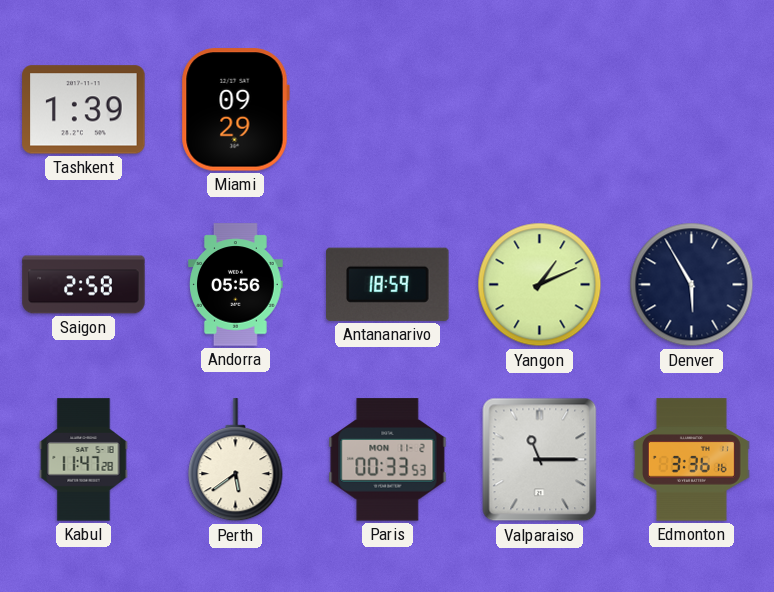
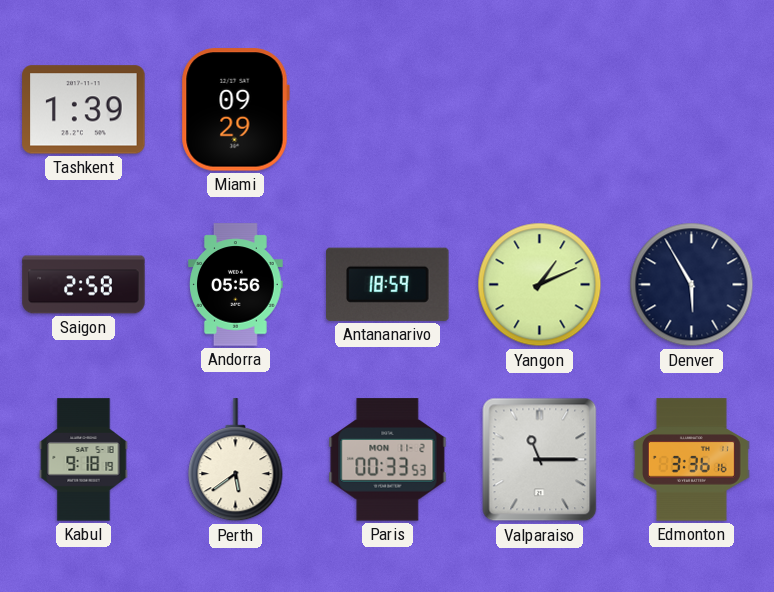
Kabul: 11:47 -> 9:18
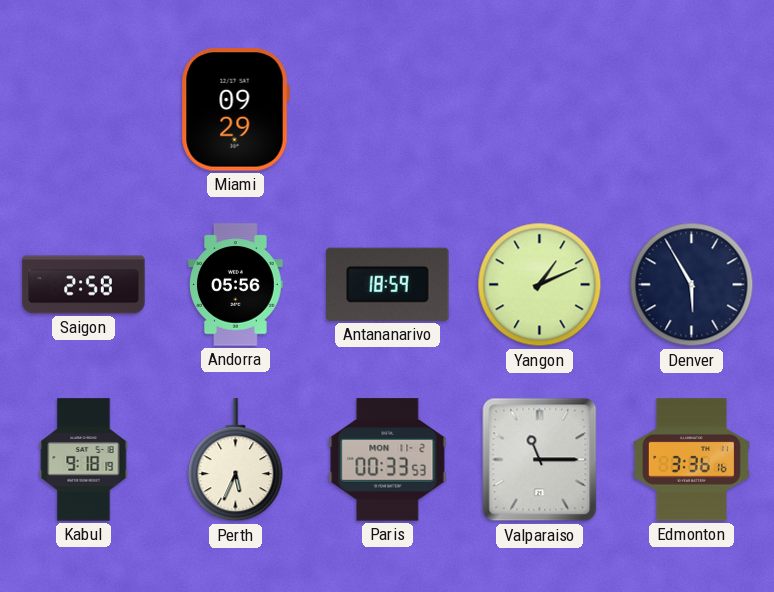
Tashkent: 1:39 -> none
Perth: 5:39 -> 5:34
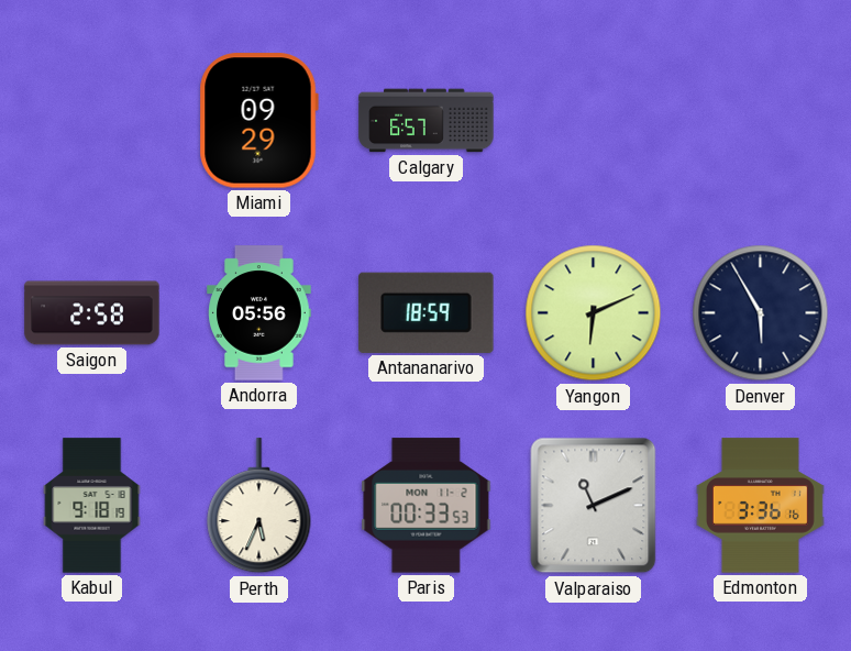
Calgary: none -> 6:57
Yangon: 1:11 -> 6:11
Valparaiso: 11:15 -> 11:11
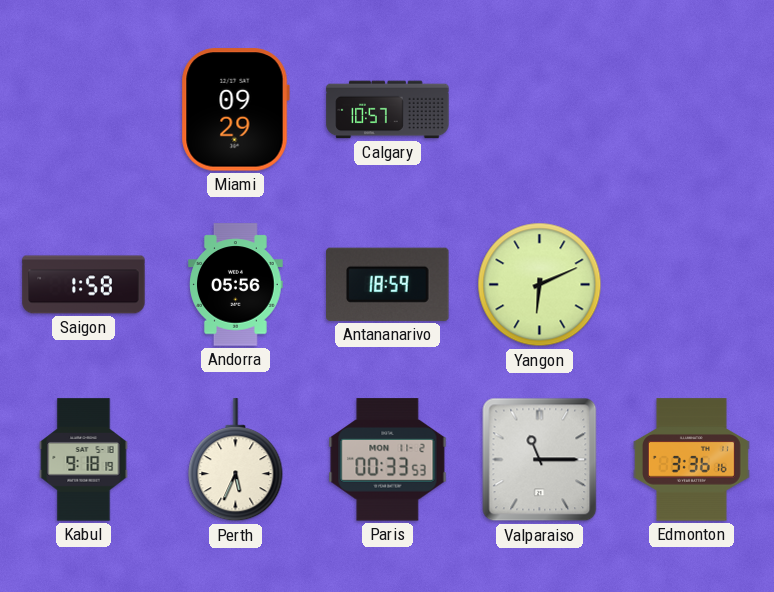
Calgary: 6:57 -> 10:57
Saigon: 2:58 -> 1:58
Denver: 5:55 -> none
Valparaiso: 11:11 -> 11:15
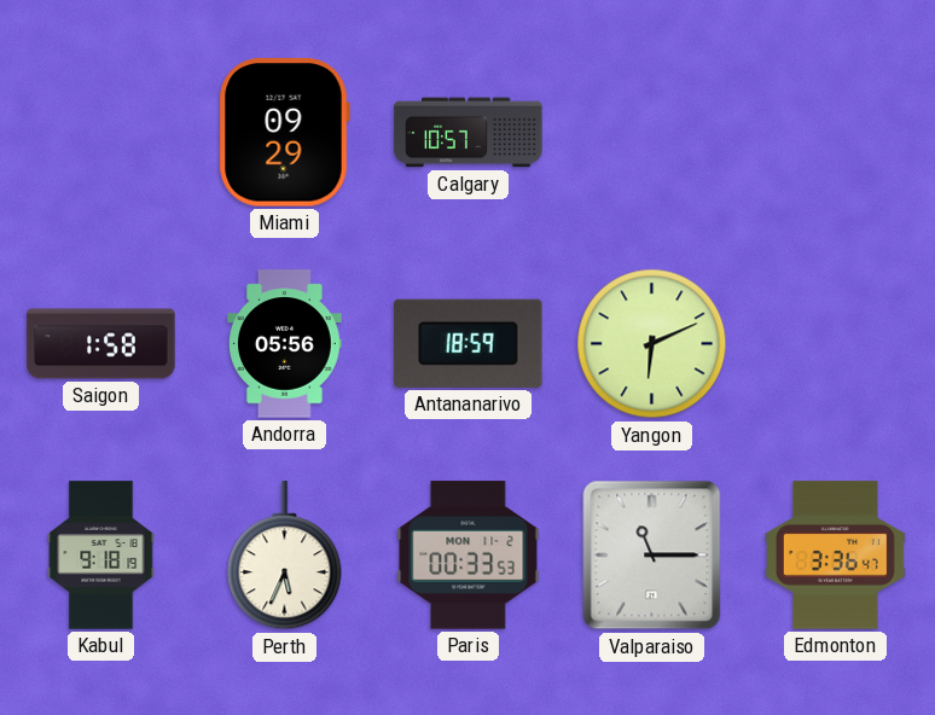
Edmonton: 3:36:16 -> 3:36:47
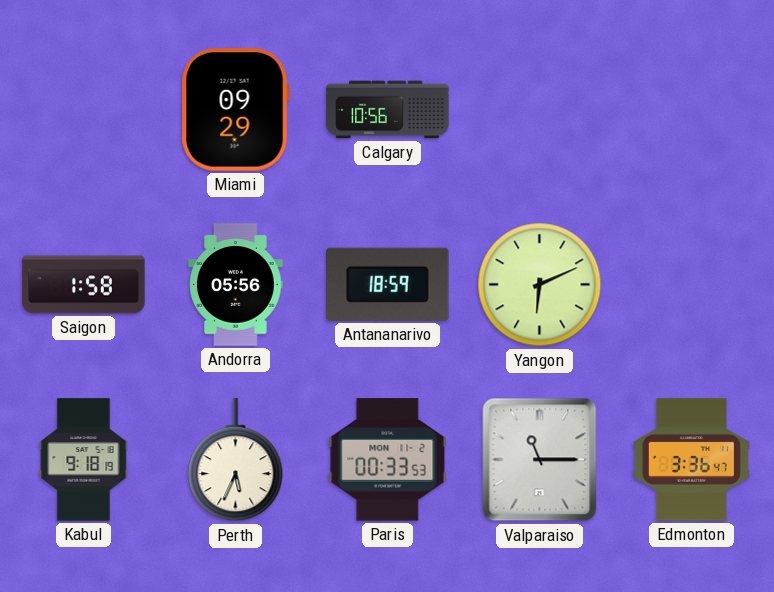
Calgary: 10:57 -> 10:56
